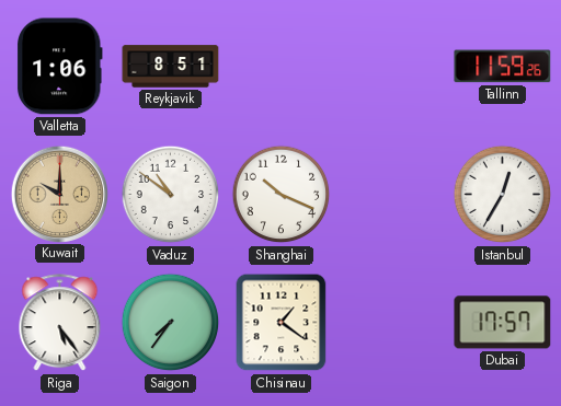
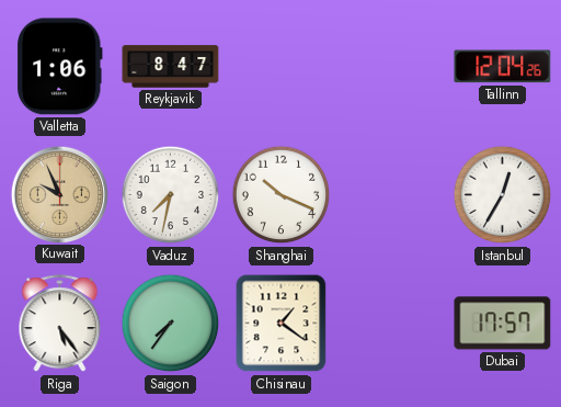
Reykjavik: 8:51 -> 8:47
Tallinn: 11:59 -> 12:04
Kuwait: 10:00 -> 9:56
Vaduz: 10:51 -> 7:32
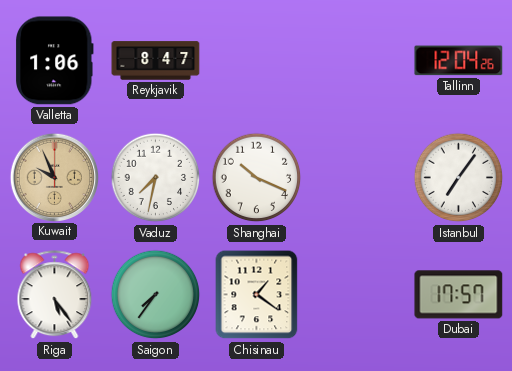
Istanbul: 12:35 -> 7:06
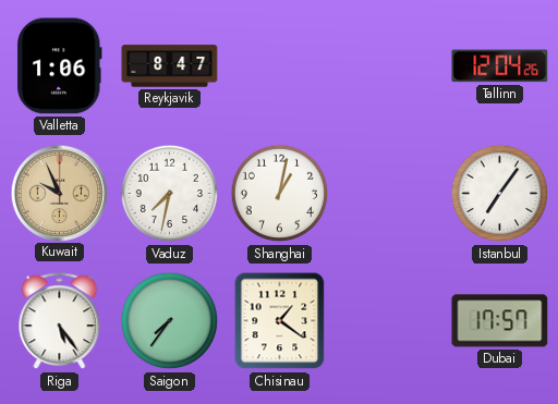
Shanghai: 10:19 -> 1:02
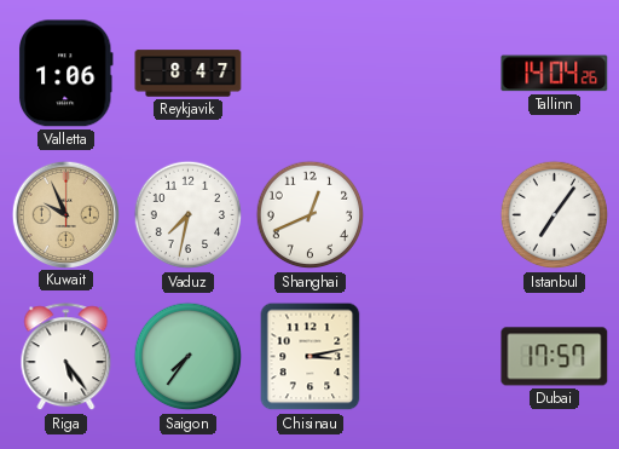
Tallinn: 12:04 -> 14:04
Shanghai: 1:02 -> 12:41
Chisinau: 1:21 -> 3:13
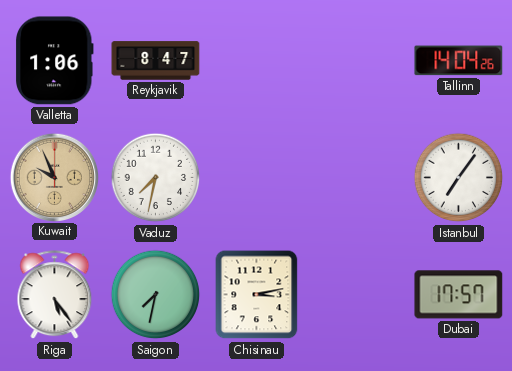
Shanghai: 12:41 -> none
Saigon: 7:36 -> 7:32
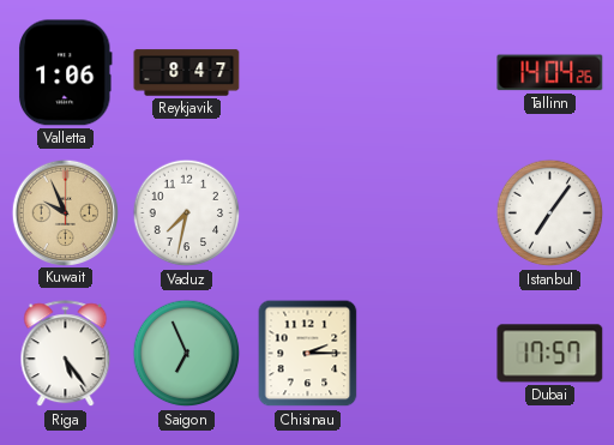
Saigon: 7:32 -> 6:56
Chisinau: 3:13 -> 2:15
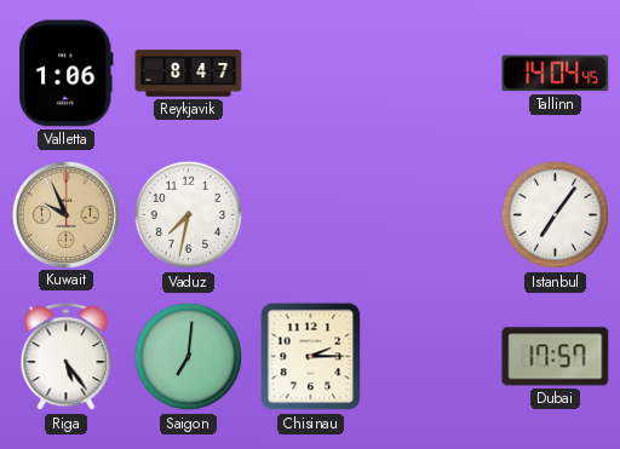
Tallinn: 14:04:26 -> 14:04:45
Saigon: 6:56 -> 7:01
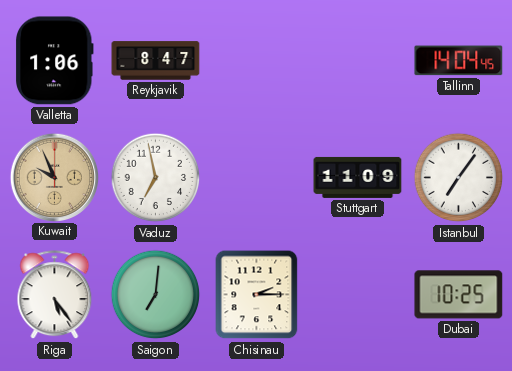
Vaduz: 7:32 -> 6:58
Stuttgart: none -> 11:09
Dubai: 17:57 -> 10:25
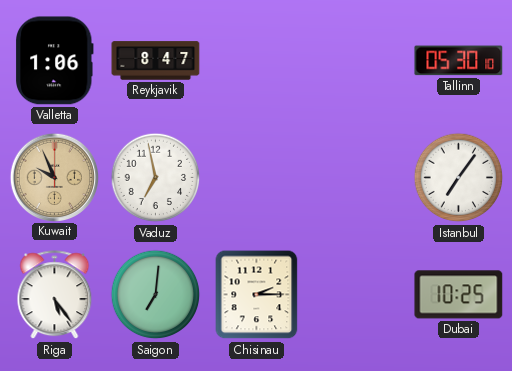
Tallinn: 14:04 -> 05:30
Stuttgart: 11:09 -> none
